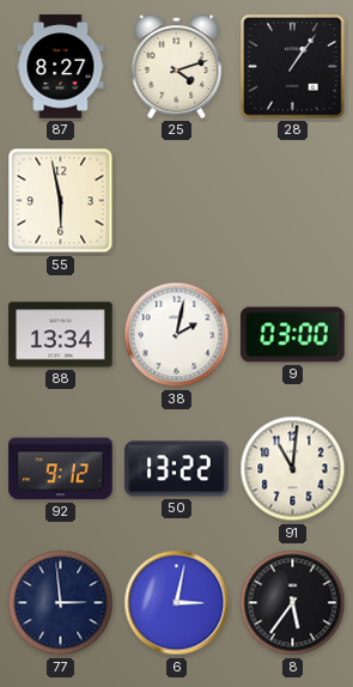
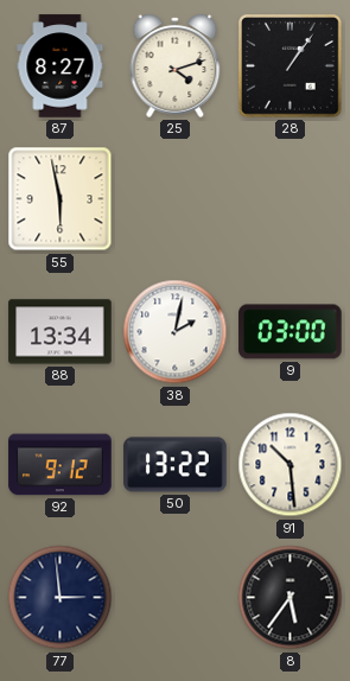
91: 11:01 -> 10:29
6: 3:02 -> none
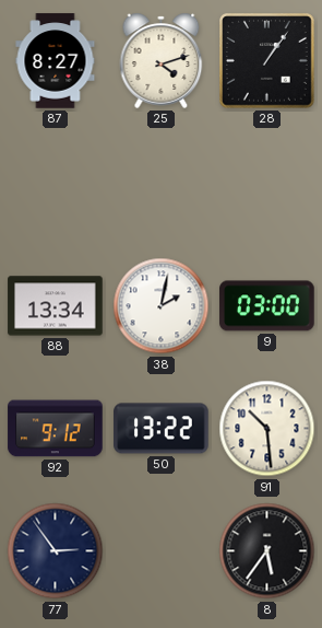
55: 5:58 -> none
77: 2:59 -> 2:54
